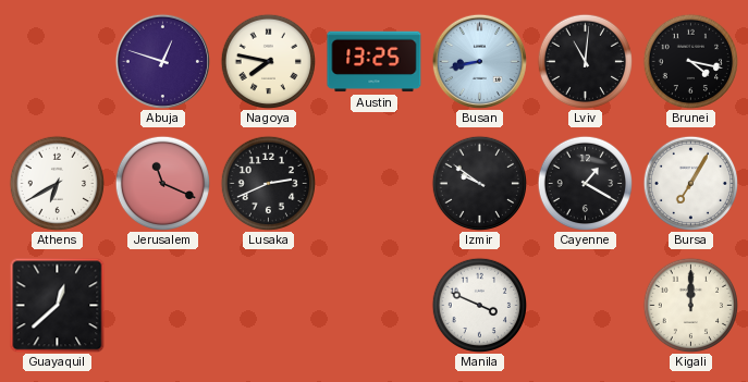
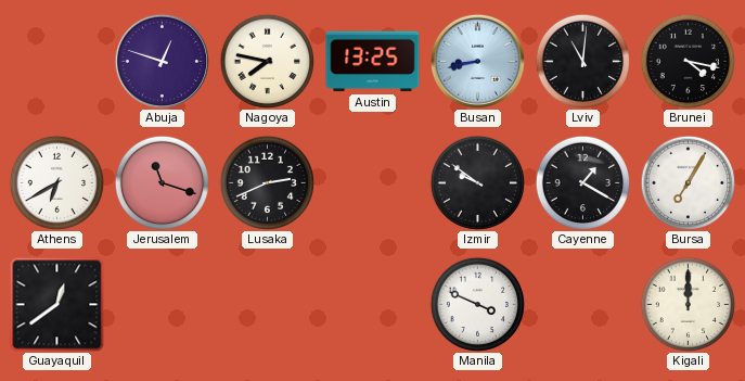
Jerusalem: 11:19 -> 11:18
Guayaquil: 12:38 -> 12:39
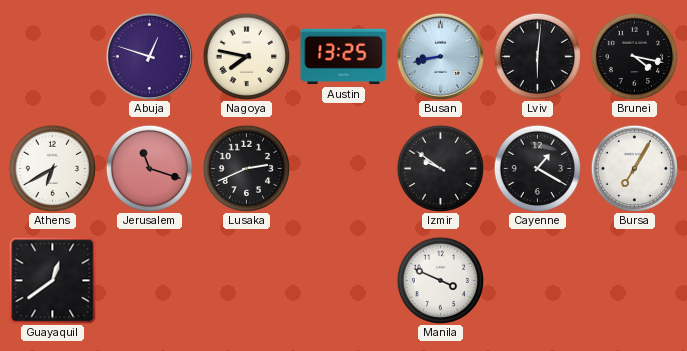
Lviv: 11:01 -> 6:01
Kigali: 12:00 -> none
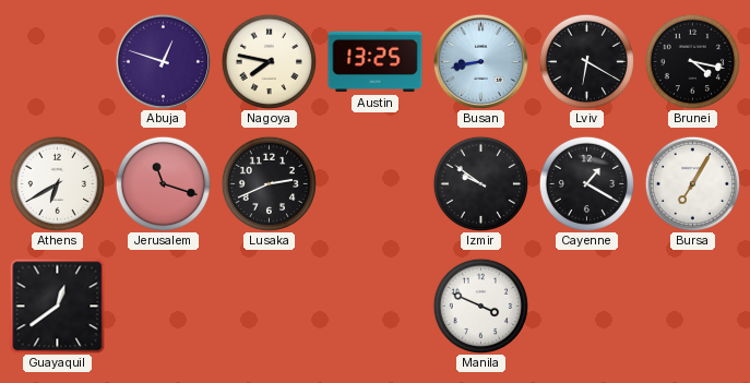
Lviv: 6:01 -> 6:20
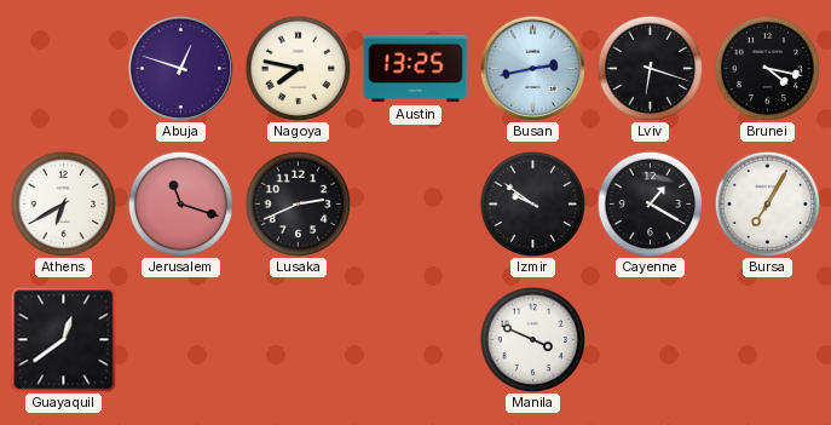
Busan: 8:43 -> 2:43
Lviv: 6:20 -> 6:18
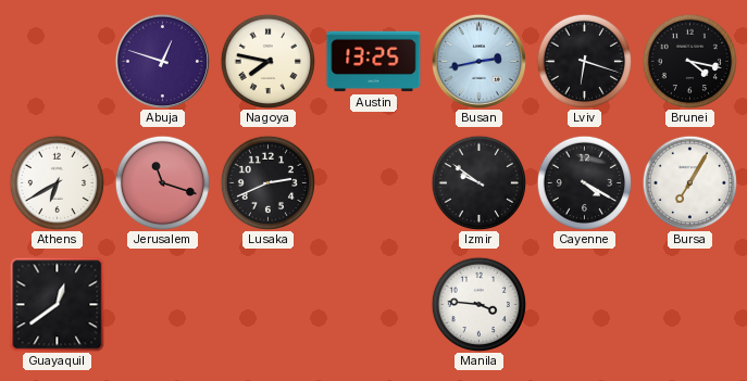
Cayenne: 1:20 -> 4:20
Manila: 3:49 -> 3:46
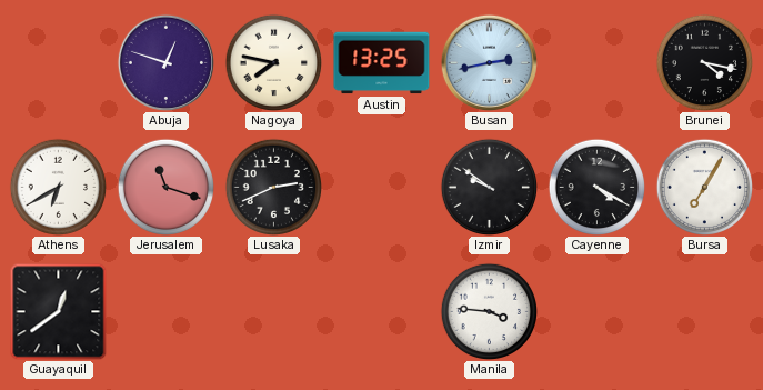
Lviv: 6:18 -> none
